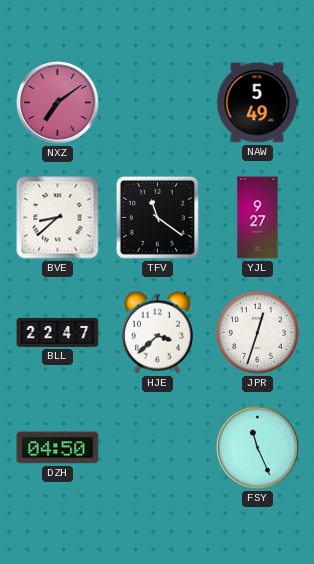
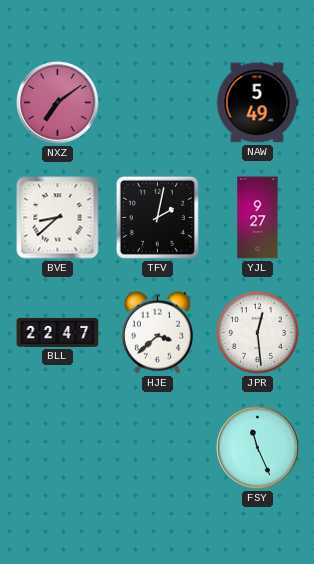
TFV: 11:21 -> 2:02
JPR: 12:33 -> 12:29
DZH: 04:50 -> none
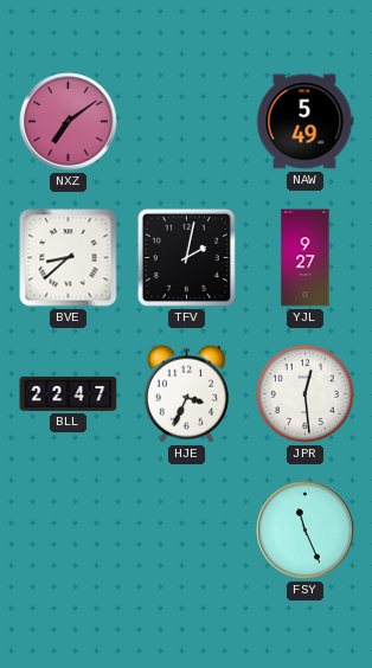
HJE: 3:38 -> 3:34
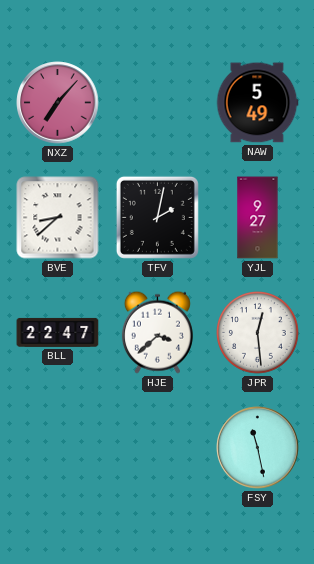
NXZ: 7:09 -> 7:07
HJE: 3:34 -> 3:38
FSY: 11:26 -> 11:28
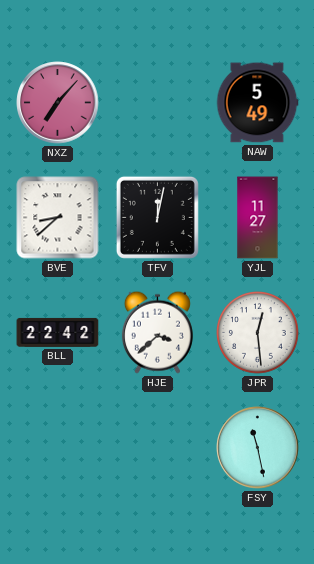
TFV: 2:02 -> 12:02
YJL: 9:27 -> 11:27
BLL: 22:47 -> 22:42
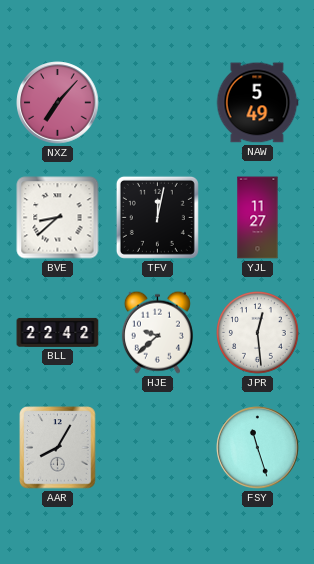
HJE: 3:38 -> 9:38
AAR: none -> 8:05
FSY: 11:28 -> 11:27
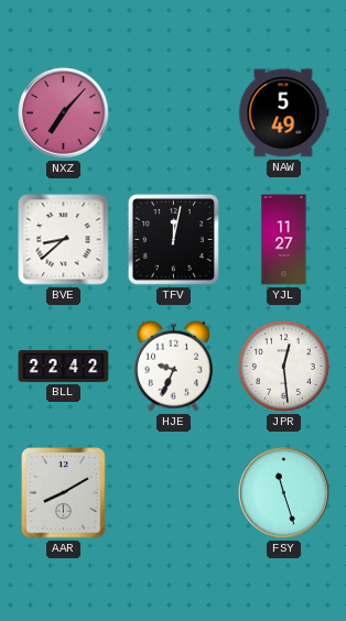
HJE: 9:38 -> 9:34
AAR: 8:05 -> 8:10
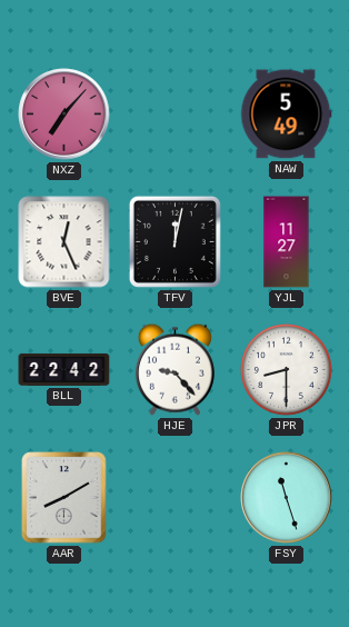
BVE: 8:38 -> 12:26
HJE: 9:34 -> 9:23
JPR: 12:29 -> 8:30
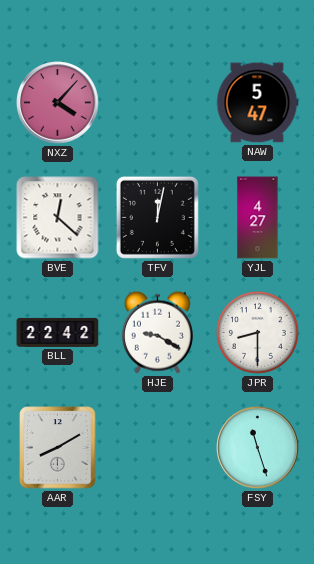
NXZ: 7:07 -> 4:07
NAW: 5:49 -> 5:47
BVE: 12:26 -> 12:22
YJL: 11:27 -> 4:27
HJE: 9:23 -> 9:20
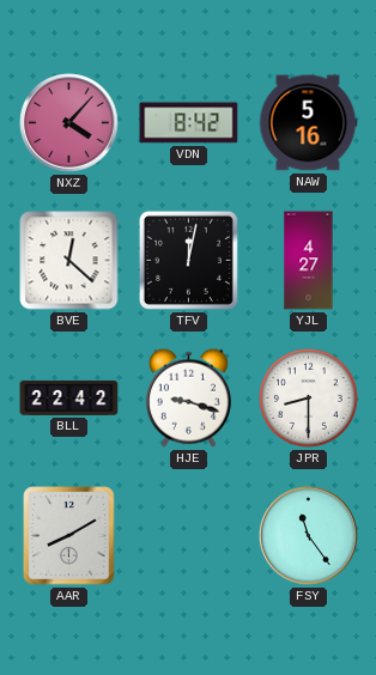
VDN: none -> 8:42
NAW: 5:47 -> 5:16
HJE: 9:20 -> 9:18
FSY: 11:27 -> 11:24
